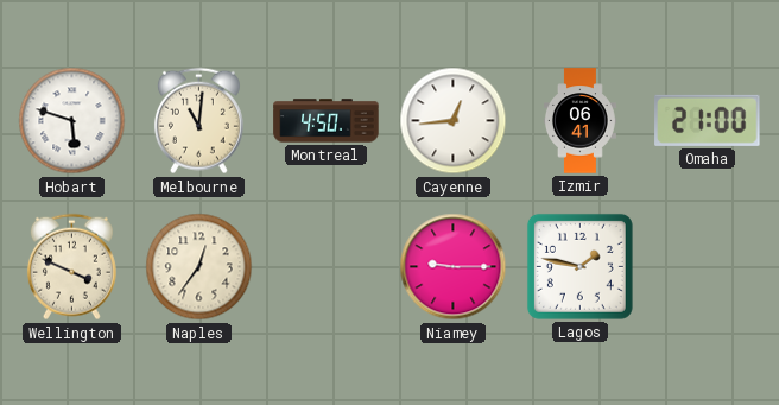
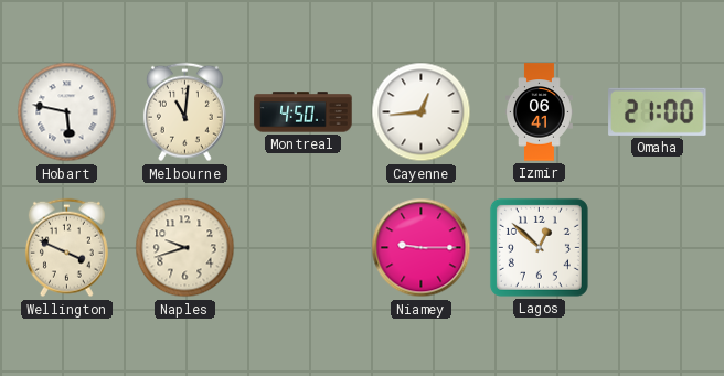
Hobart: 5:48 -> 5:47
Naples: 12:36 -> 9:42
Lagos: 1:47 -> 12:52
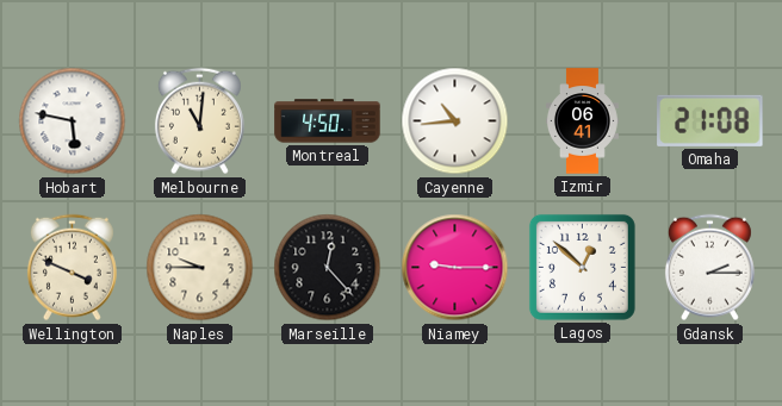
Cayenne: 12:44 -> 10:44
Omaha: 21:00 -> 21:08
Naples: 9:42 -> 9:45
Marseille: none -> 12:23
Gdansk: none -> 2:15
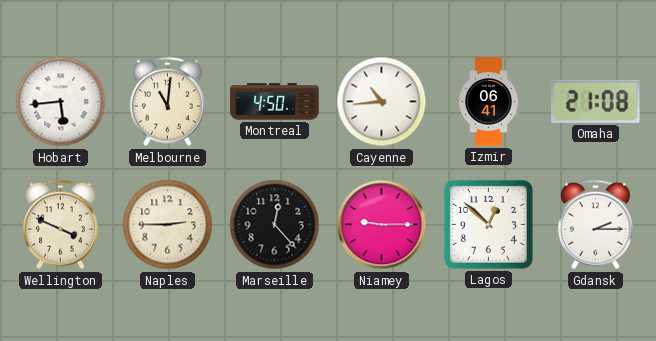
Hobart: 5:47 -> 5:44
Naples: 9:45 -> 2:45
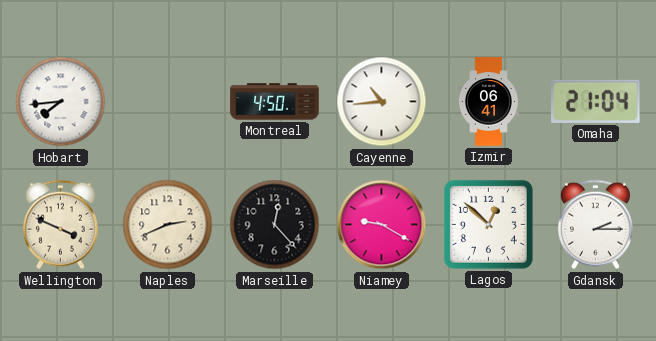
Hobart: 5:44 -> 7:44
Melbourne: 11:01 -> none
Omaha: 21:08 -> 21:04
Naples: 2:45 -> 2:41
Niamey: 9:15 -> 9:20
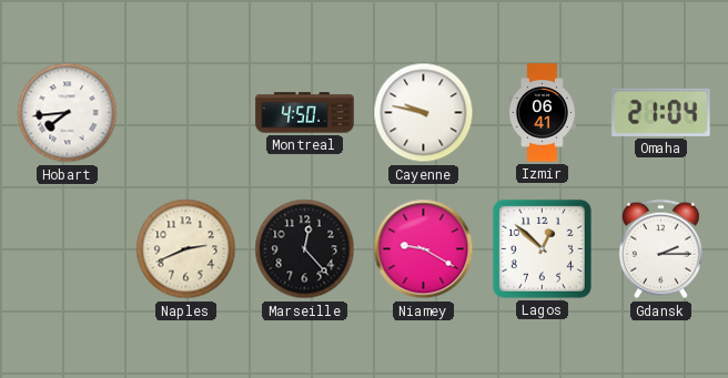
Cayenne: 10:44 -> 9:47
Wellington: 3:49 -> none
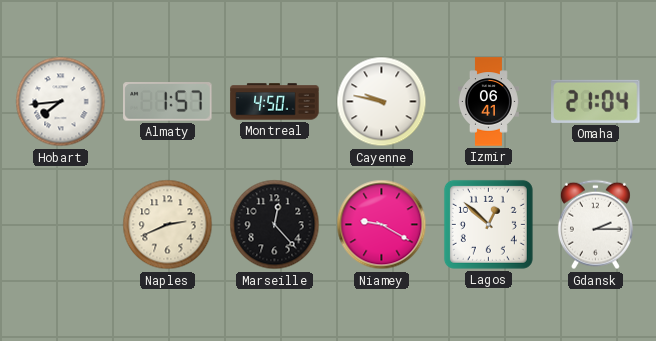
Almaty: none -> 1:57
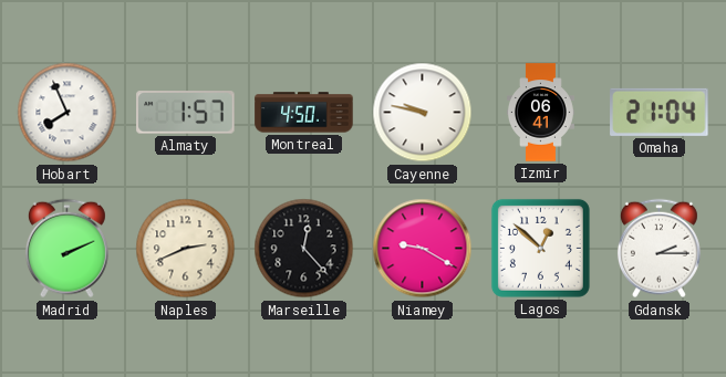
Hobart: 7:44 -> 7:56
Madrid: none -> 2:11
